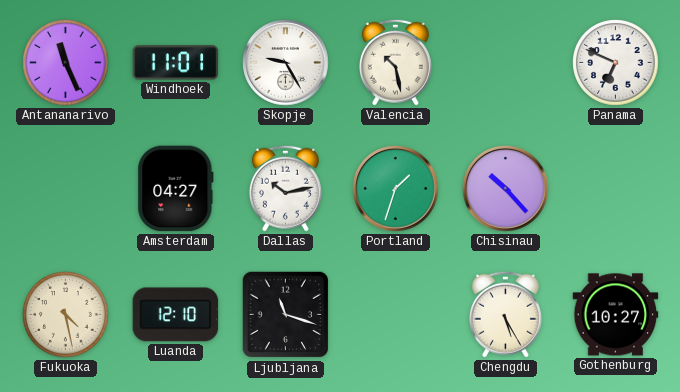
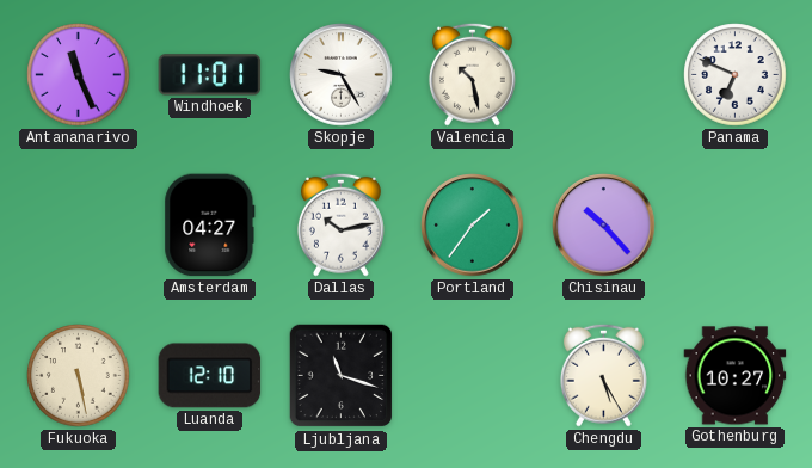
Portland: 1:33 -> 1:36
Fukuoka: 4:28 -> 5:28
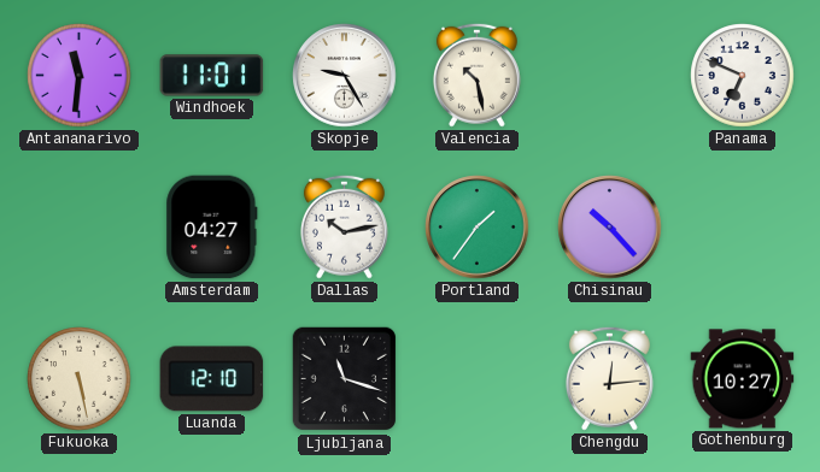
Antananarivo: 11:26 -> 11:31
Chengdu: 5:25 -> 12:14
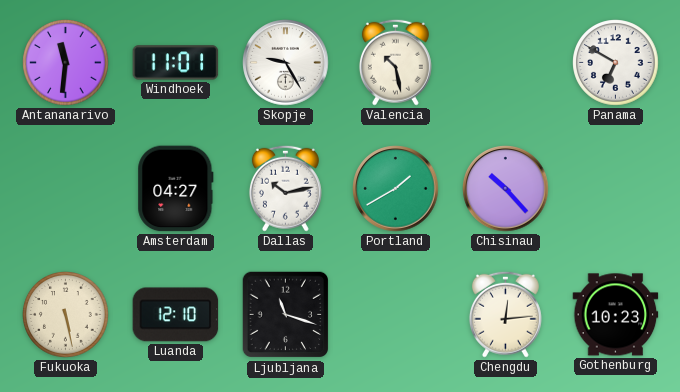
Panama: 6:49 -> 6:50
Portland: 1:36 -> 1:40
Gothenburg: 10:27 -> 10:23
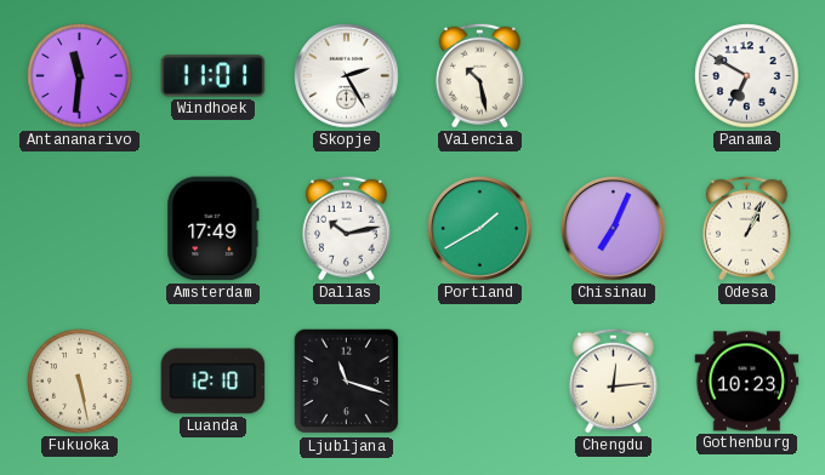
Skopje: 9:25 -> 2:25
Amsterdam: 04:27 -> 17:49
Chisinau: 10:23 -> 7:04
Odesa: none -> 1:04
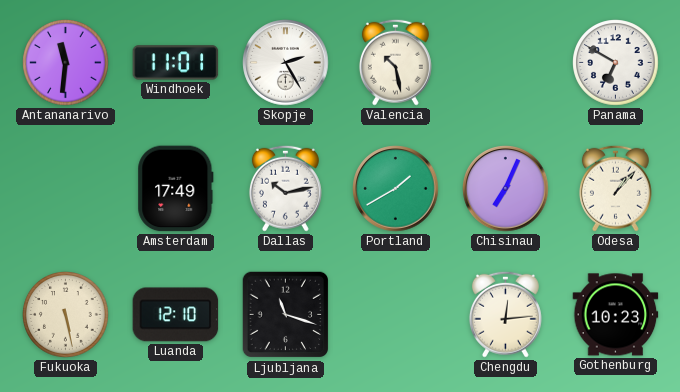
Odesa: 1:04 -> 1:07
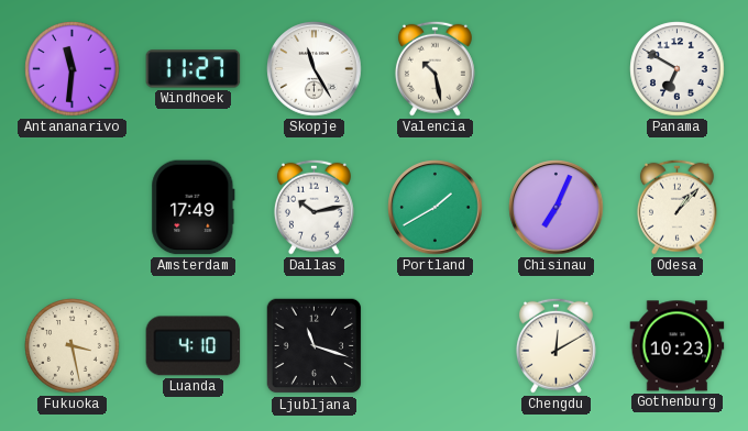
Windhoek: 11:01 -> 11:27
Skopje: 2:25 -> 11:25
Fukuoka: 5:28 -> 3:28
Luanda: 12:10 -> 4:10
Chengdu: 12:14 -> 12:10
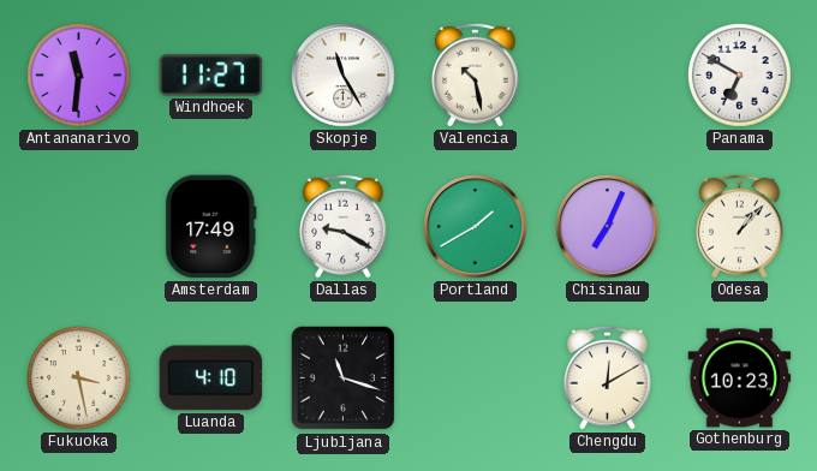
Dallas: 10:13 -> 9:20
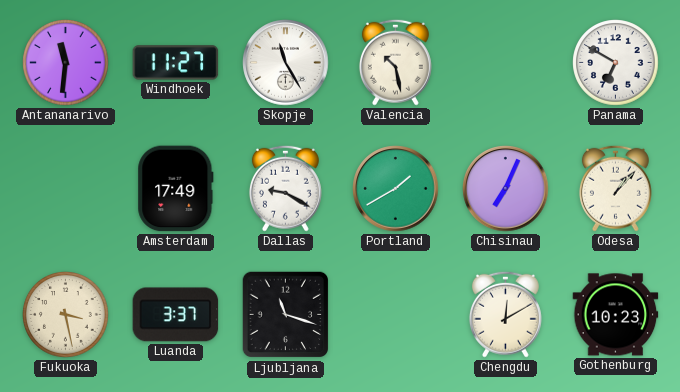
Luanda: 4:10 -> 3:37
